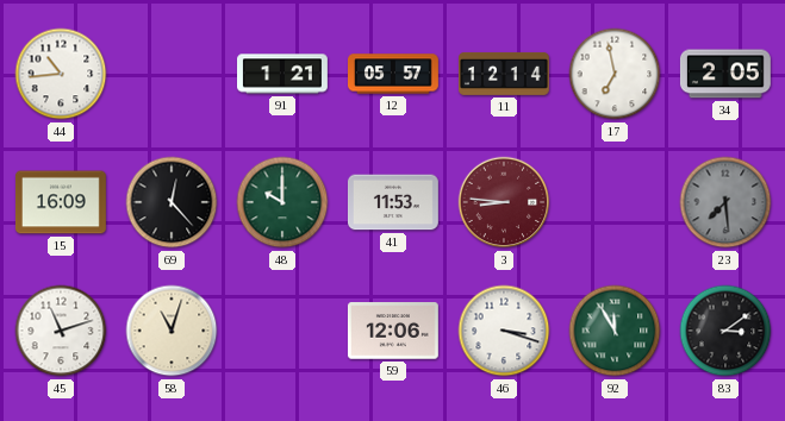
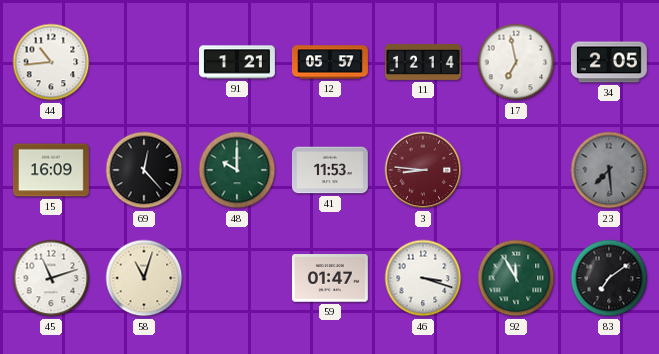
59: 12:06 -> 01:47
83: 3:09 -> 7:09
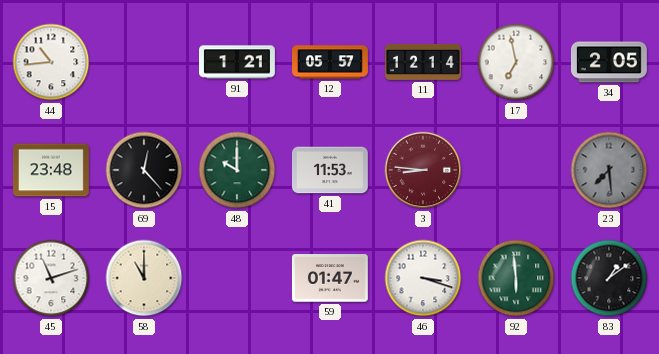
15: 16:09 -> 23:48
58: 11:03 -> 11:00
92: 11:55 -> 5:59
83: 7:09 -> 1:09
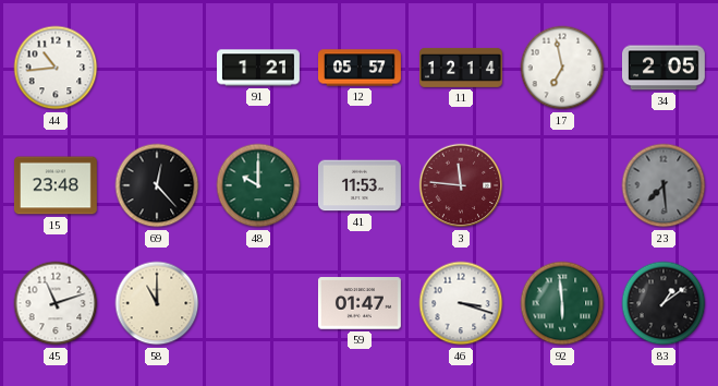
3: 8:46 -> 11:46
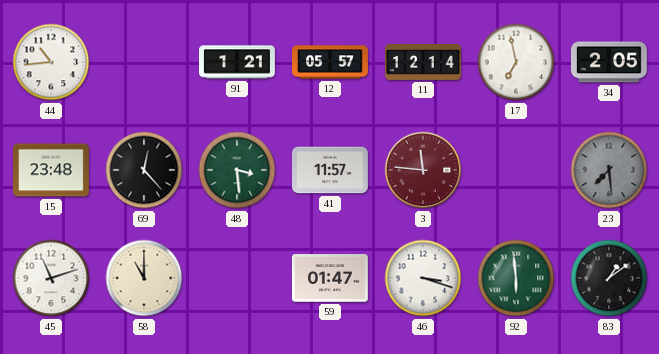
48: 10:00 -> 3:29
41: 11:53 -> 11:57
